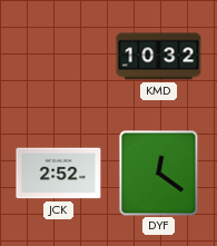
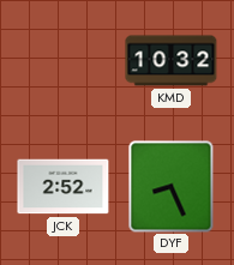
DYF: 12:21 -> 8:26
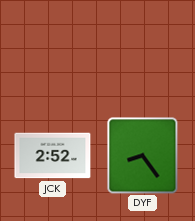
KMD: 10:32 -> none
DYF: 8:26 -> 8:24
